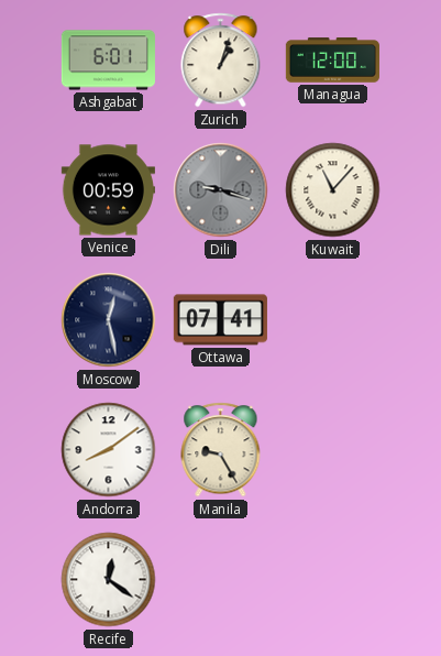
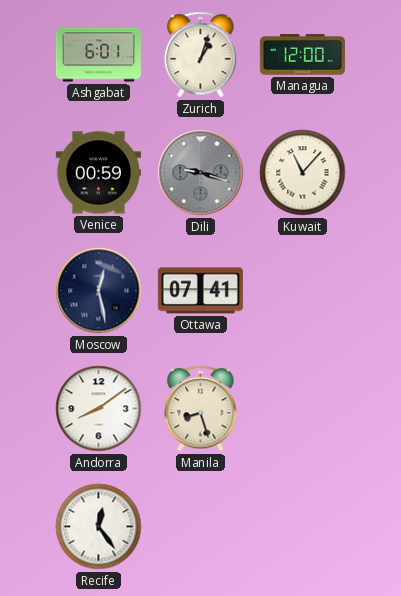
Manila: 9:25 -> 8:27
Recife: 12:21 -> 12:24
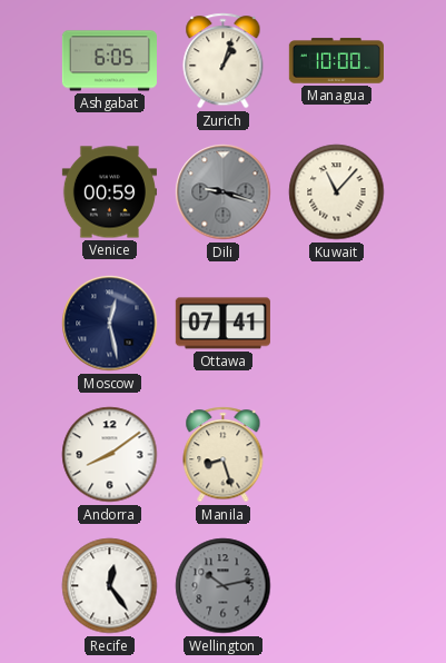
Ashgabat: 6:01 -> 6:05
Managua: 12:00 -> 10:00
Wellington: none -> 10:13
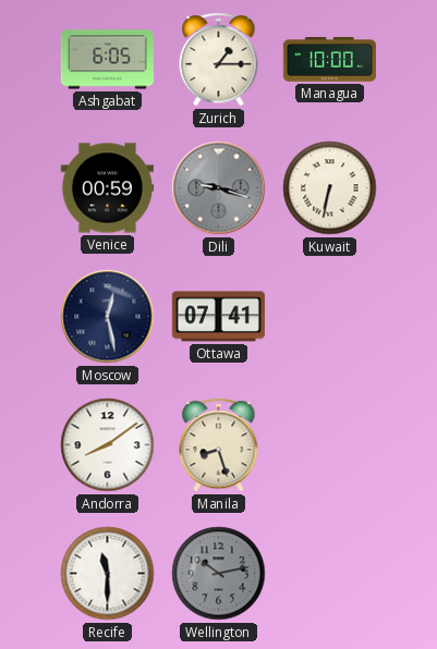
Zurich: 1:03 -> 1:15
Kuwait: 11:07 -> 6:32
Recife: 12:24 -> 11:30
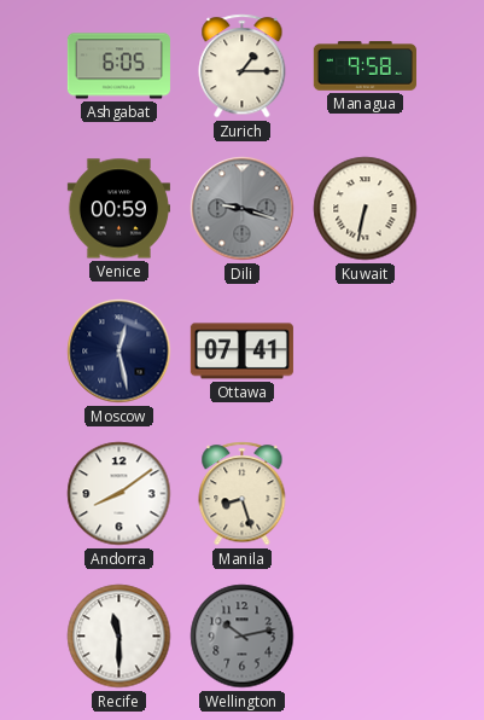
Managua: 10:00 -> 9:58
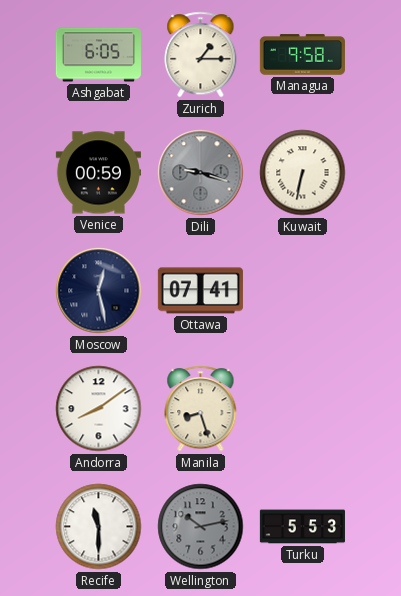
Turku: none -> 5:53
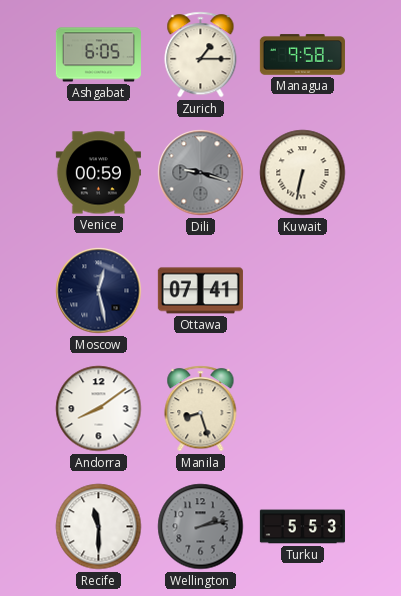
Wellington: 10:13 -> 2:13
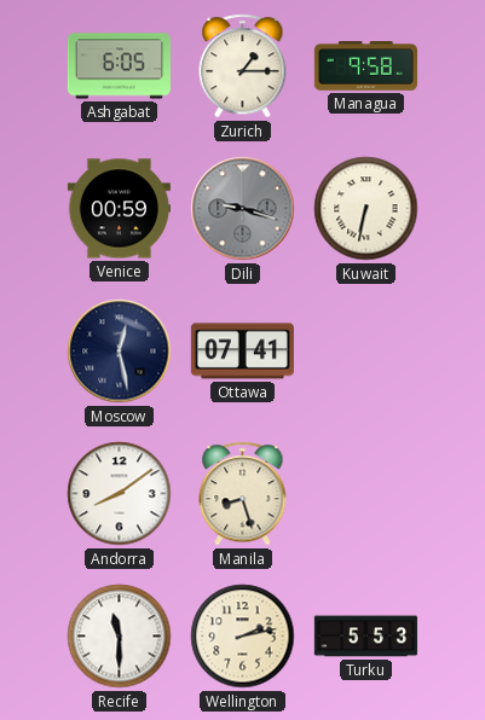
Wellington dial: grey -> cream
